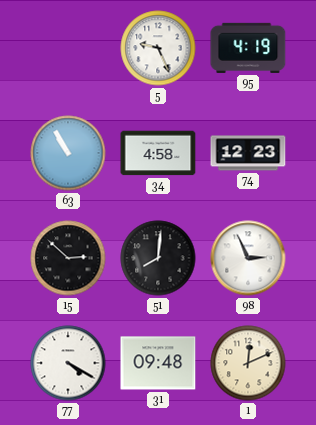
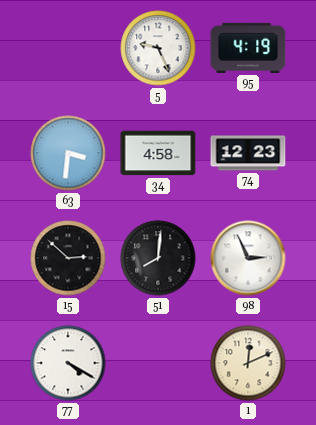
63: 10:55 -> 3:31
31: 09:48 -> none
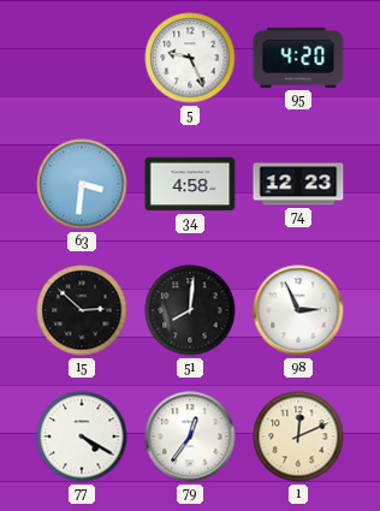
95: 4:19 -> 4:20
79: none -> 12:36
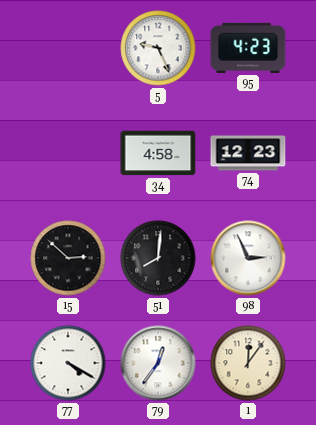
95: 4:20 -> 4:23
63: 3:31 -> none
1: 12:11 -> 12:06
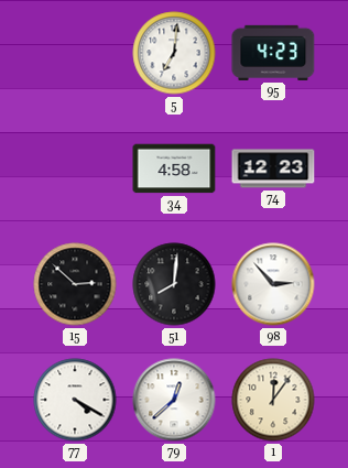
5: 9:26 -> 7:01
98: 2:56 -> 2:53
79: 12:36 -> 12:38
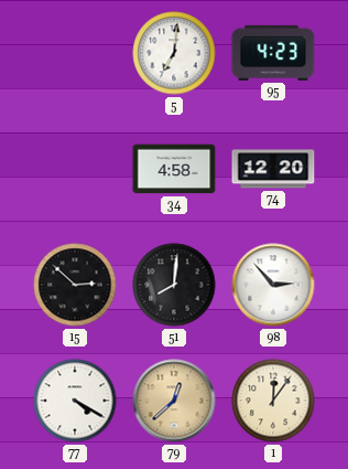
74: 12:23 -> 12:20
79 dial: white -> champagne
